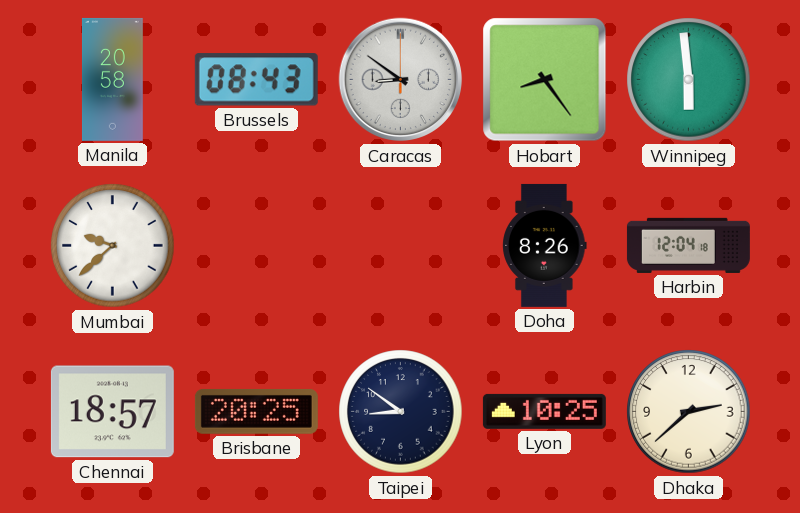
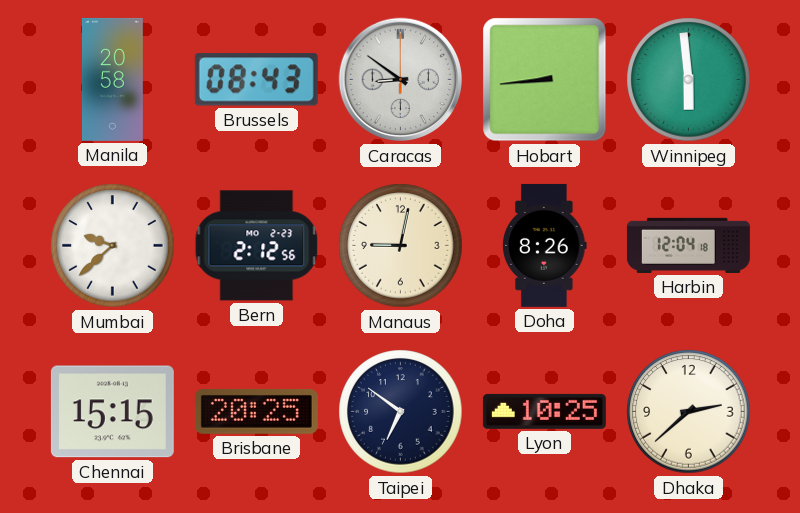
Hobart: 8:24 -> 8:44
Bern: none -> 2:12
Manaus: none -> 9:02
Chennai: 18:57 -> 15:15
Taipei: 8:51 -> 6:51
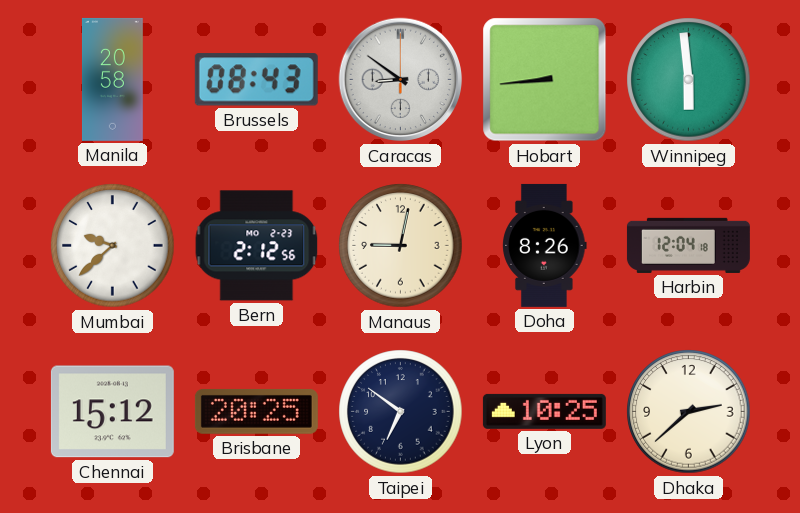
Chennai: 15:15 -> 15:12
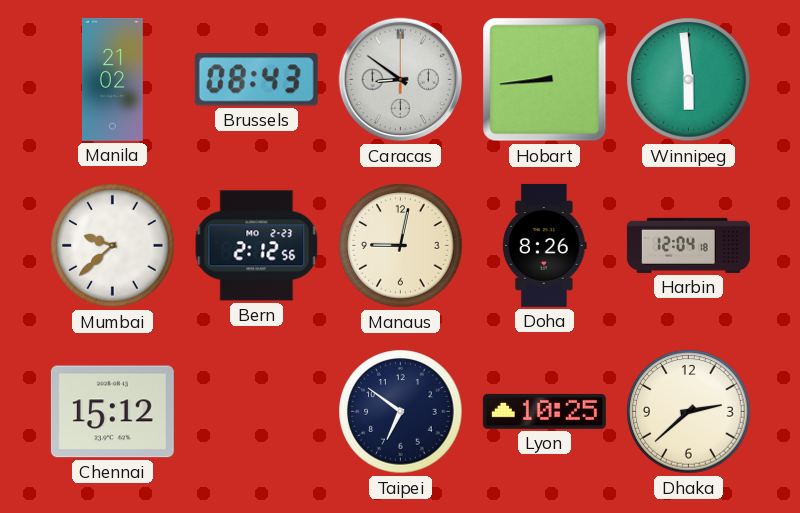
Manila: 20:58 -> 21:02
Brisbane: 20:25 -> none
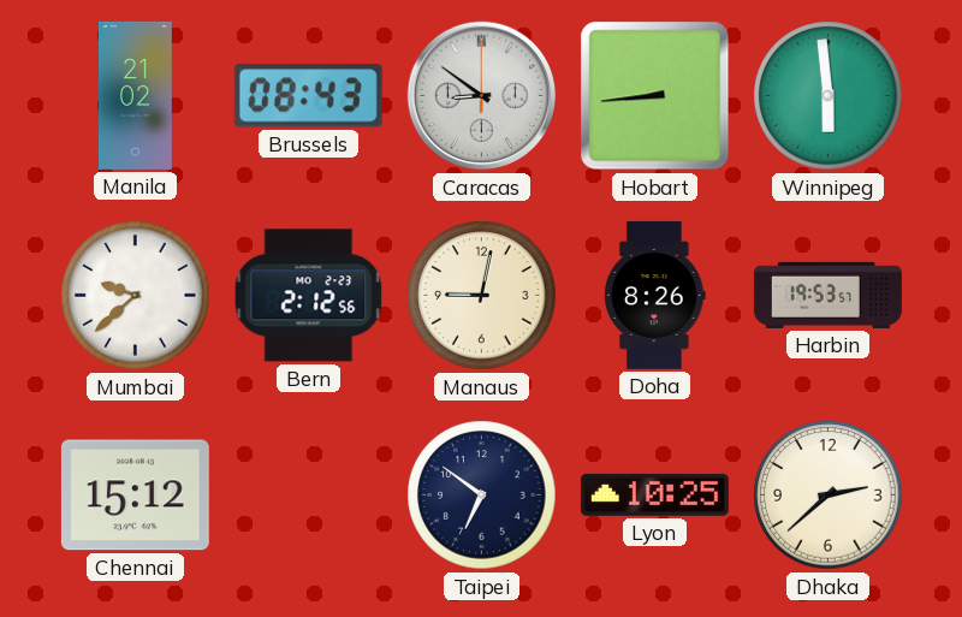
Harbin: 12:04 -> 19:53
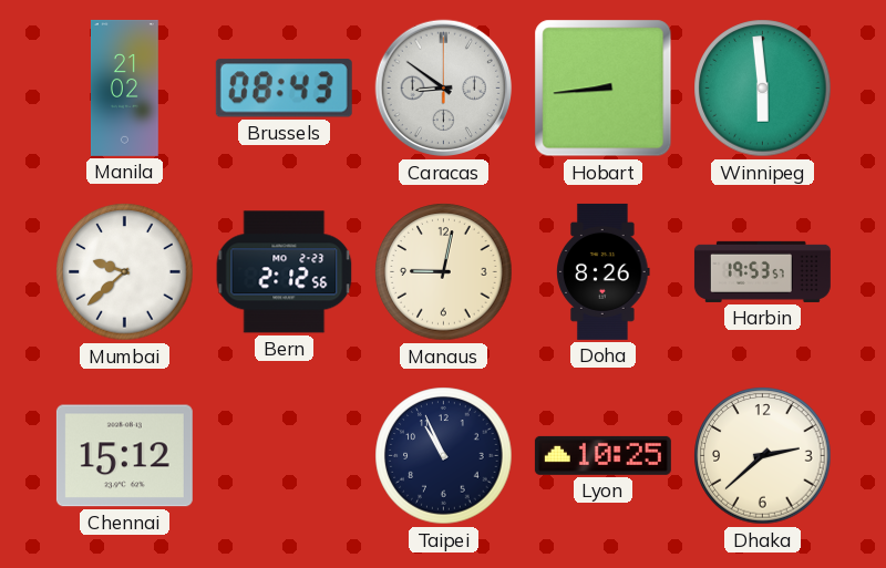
Taipei: 6:51 -> 10:56
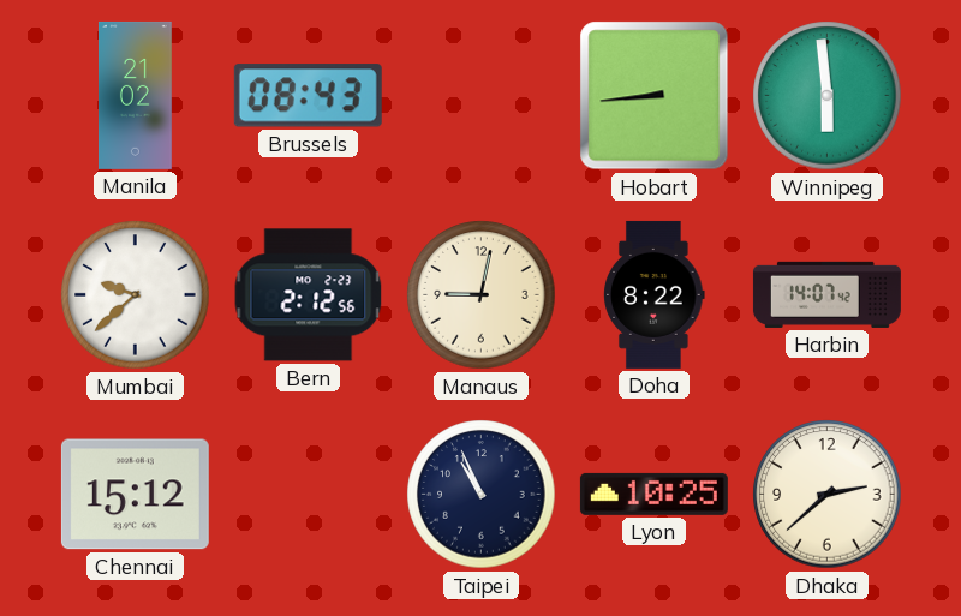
Caracas: 8:51 -> none
Doha: 8:26 -> 8:22
Harbin: 19:53 -> 14:07
